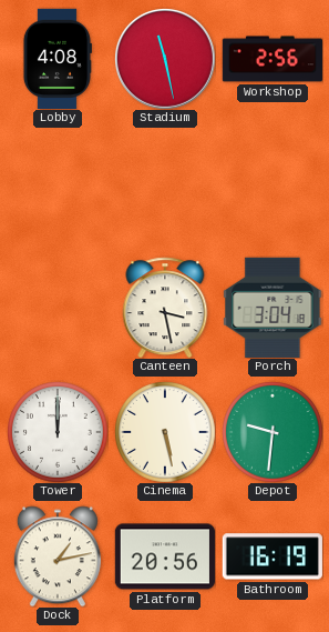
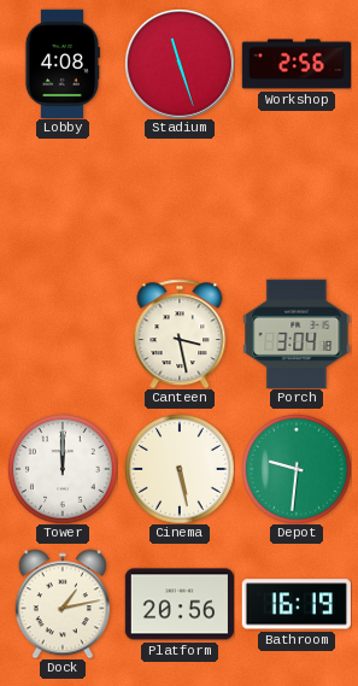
Stadium: 11:28 -> 11:27
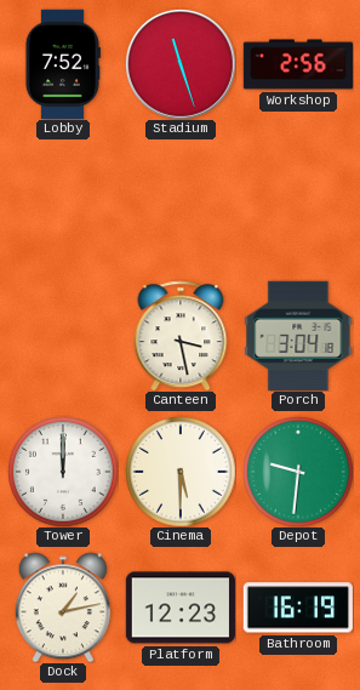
Lobby: 4:08 -> 7:52
Cinema: 5:28 -> 5:30
Platform: 20:56 -> 12:23
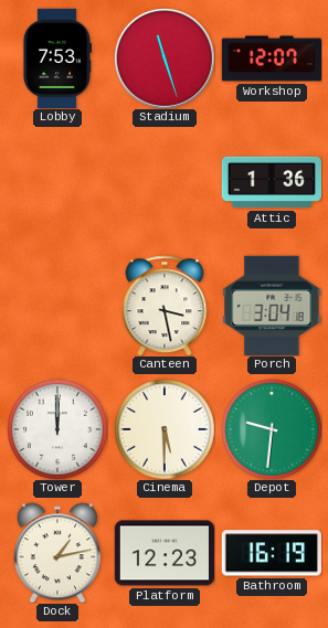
Lobby: 7:52 -> 7:53
Workshop: 2:56 -> 12:07
Attic: none -> 1:36
